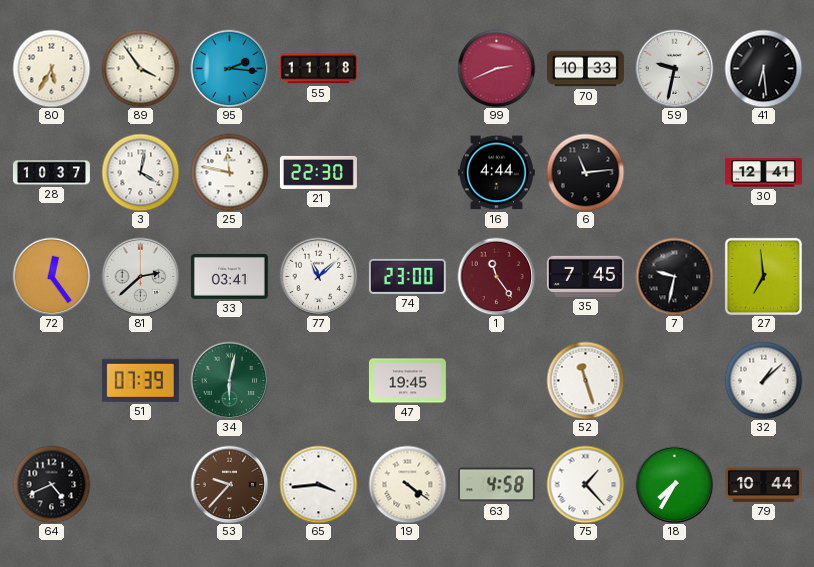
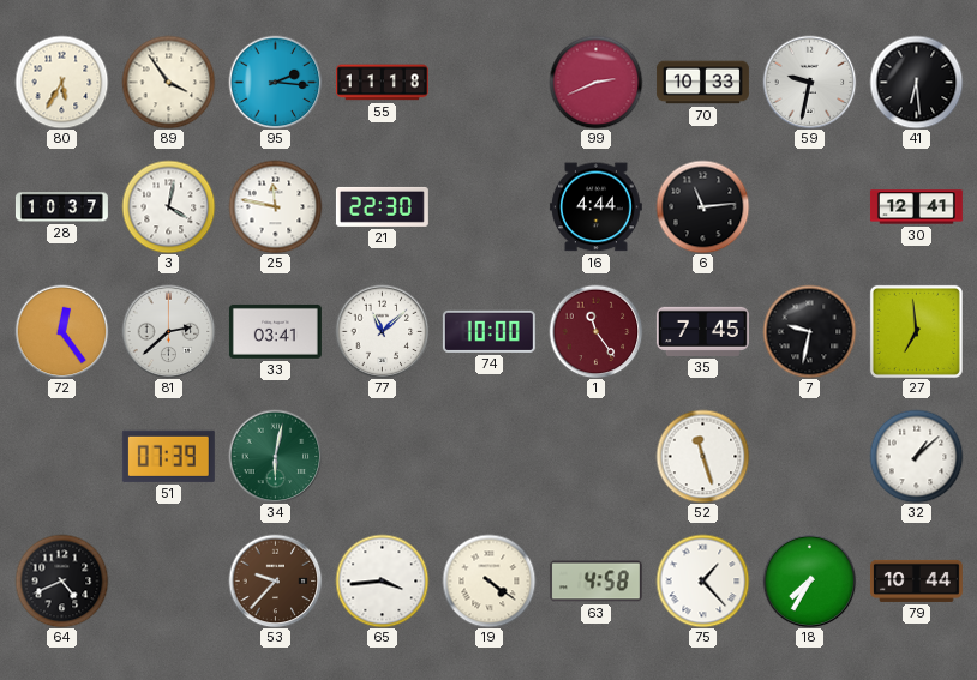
74: 23:00 -> 10:00
47: 19:45 -> none
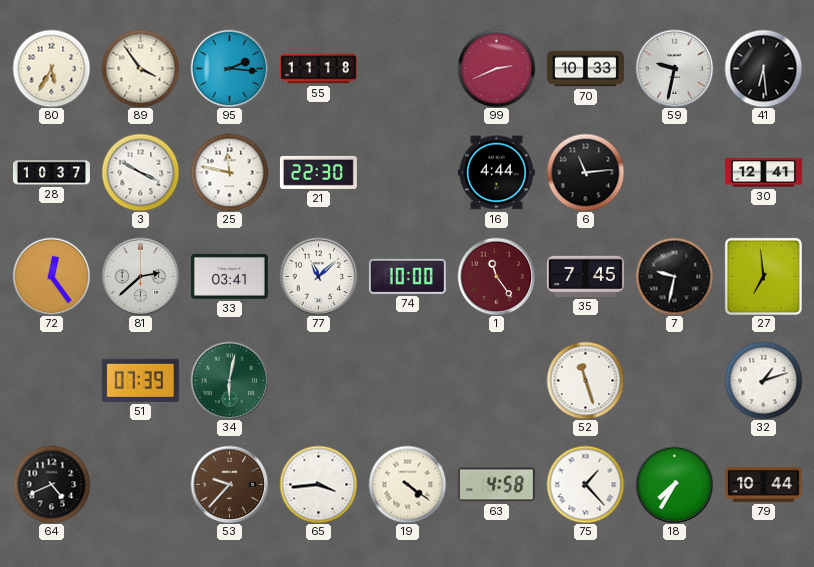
3: 4:02 -> 3:50
32: 1:08 -> 1:12
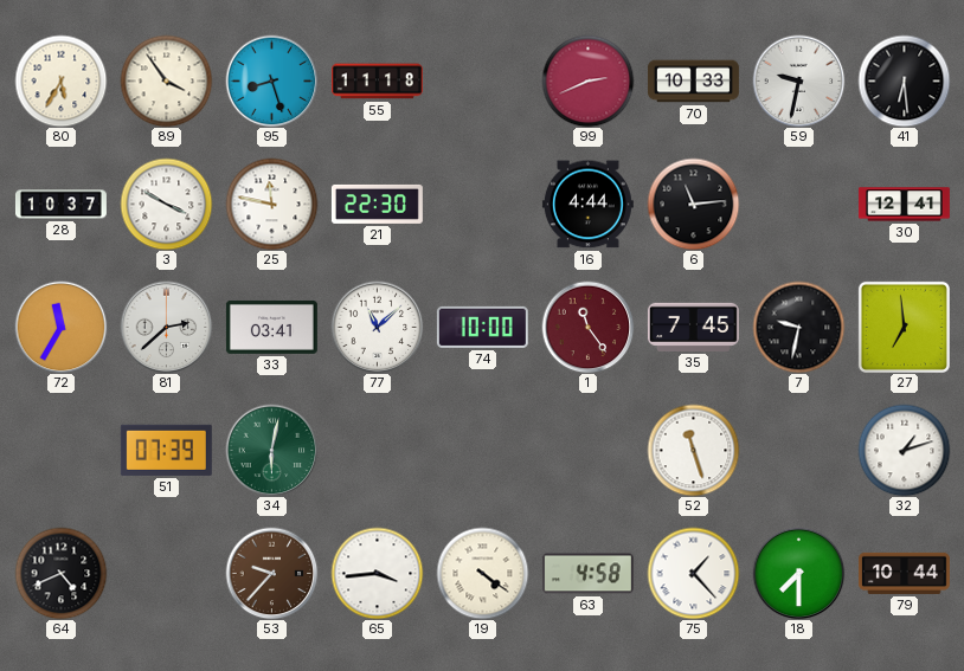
95: 2:16 -> 8:27
72: 12:24 -> 11:35
18: 7:35 -> 7:30
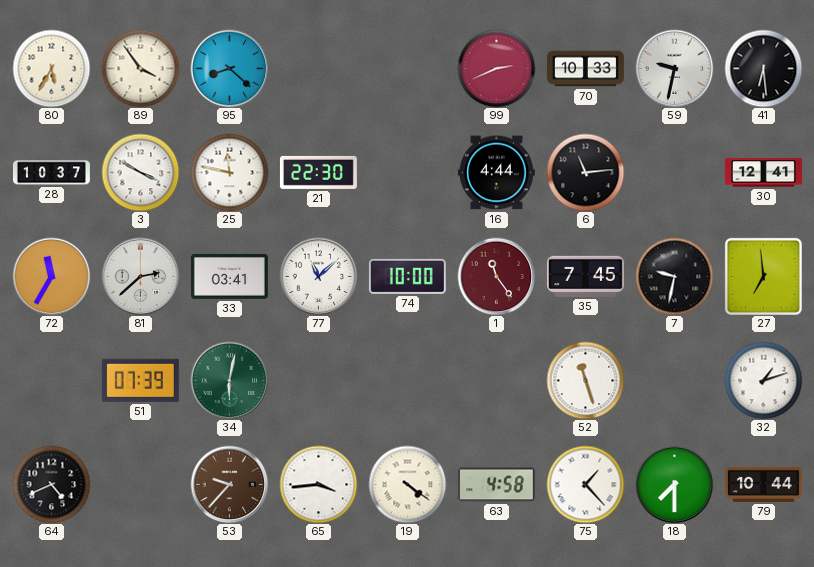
95: 8:27 -> 8:22
55: 11:18 -> none
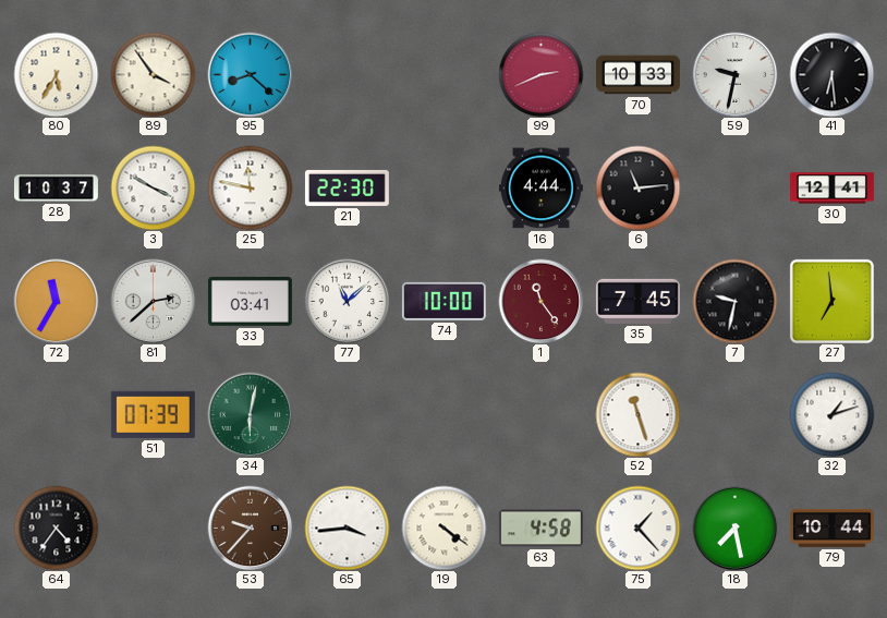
64: 4:41 -> 4:36
18: 7:30 -> 7:28
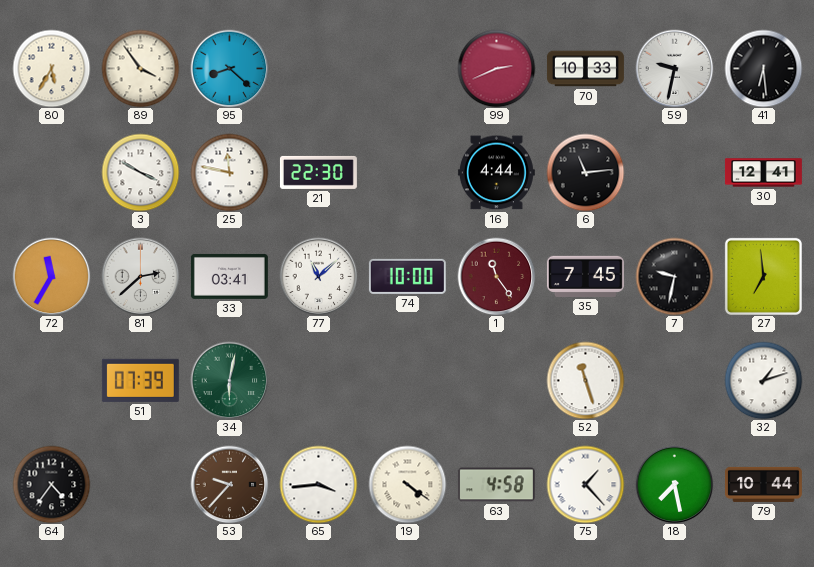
28: 10:37 -> none
